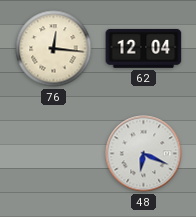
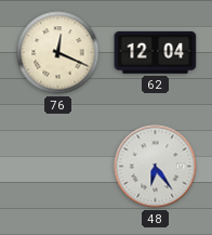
76: 12:16 -> 12:19
48: 6:19 -> 6:24
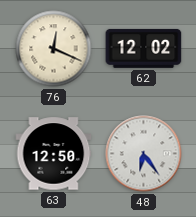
62: 12:04 -> 12:02
63: none -> 12:50
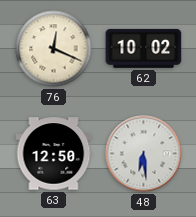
62: 12:02 -> 10:02
48: 6:24 -> 6:29
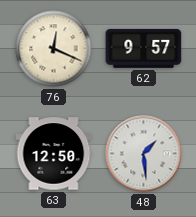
62: 10:02 -> 9:57
48: 6:29 -> 1:29
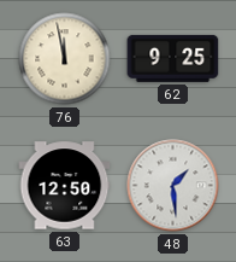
76: 12:19 -> 11:58
62: 9:57 -> 9:25
